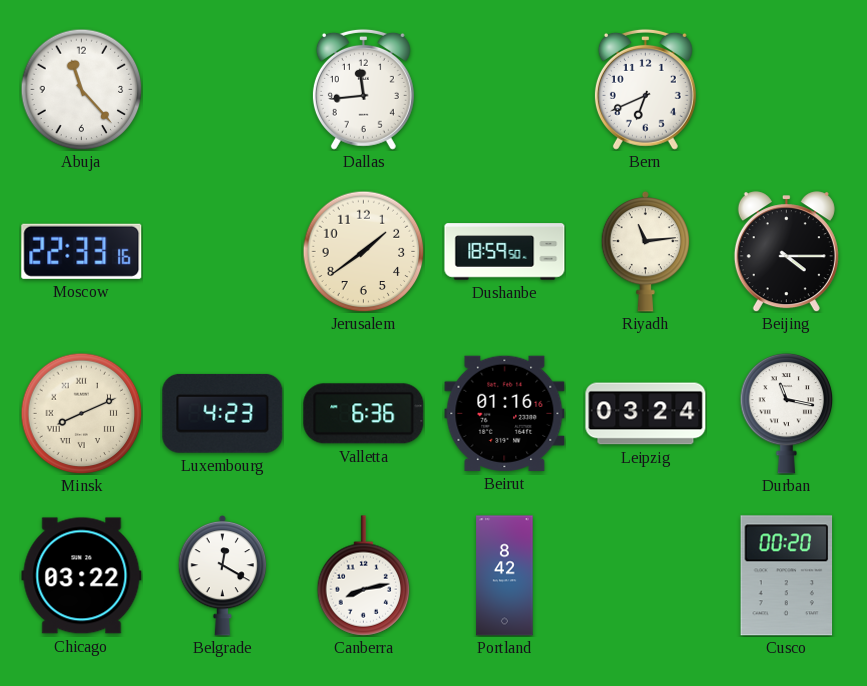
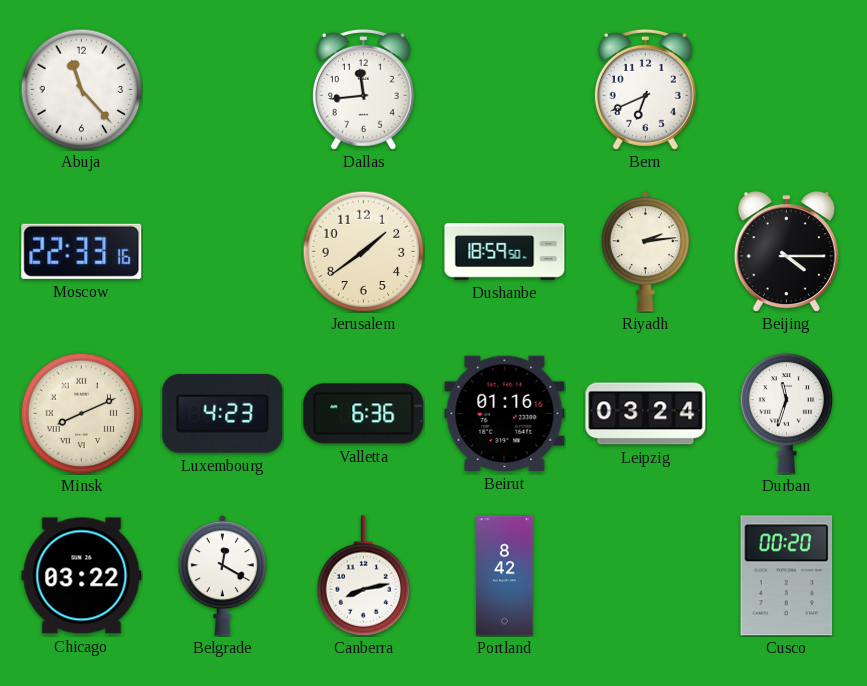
Riyadh: 11:14 -> 2:14
Durban: 11:17 -> 11:33
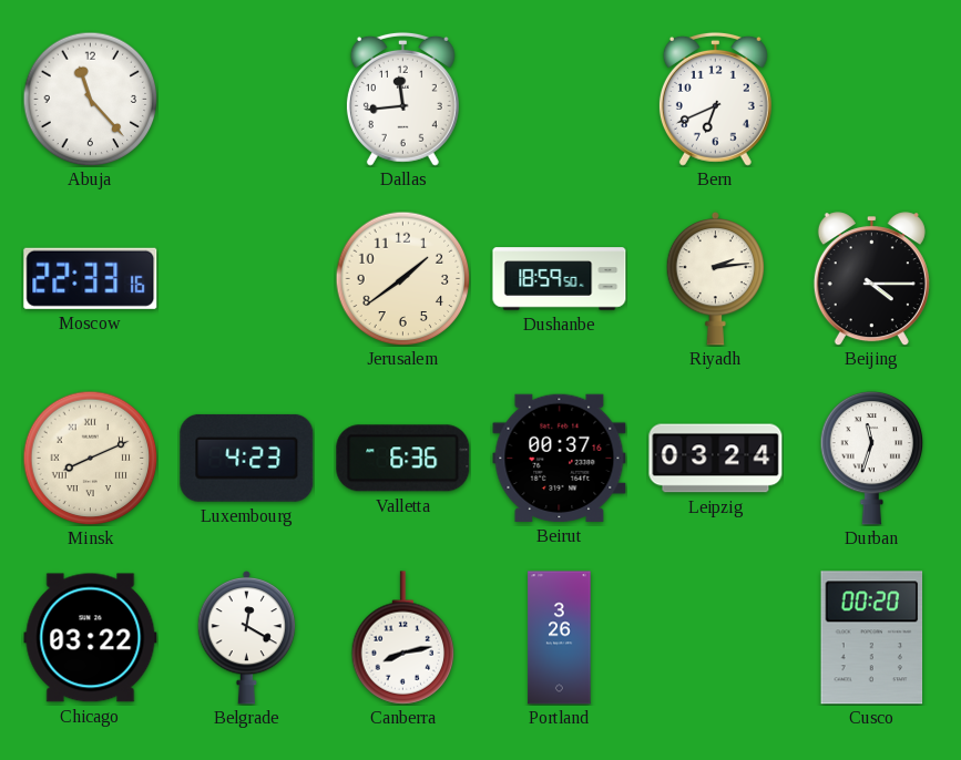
Beirut: 01:16 -> 00:37
Portland: 8:42 -> 3:26
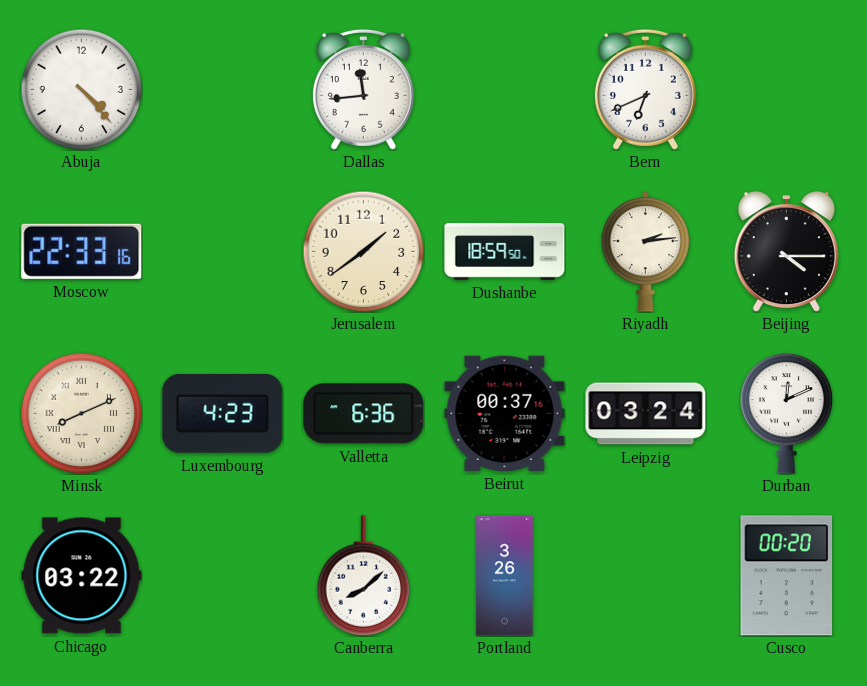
Abuja: 11:23 -> 4:23
Durban: 11:33 -> 12:11
Belgrade: 12:20 -> none
Canberra: 8:13 -> 8:08
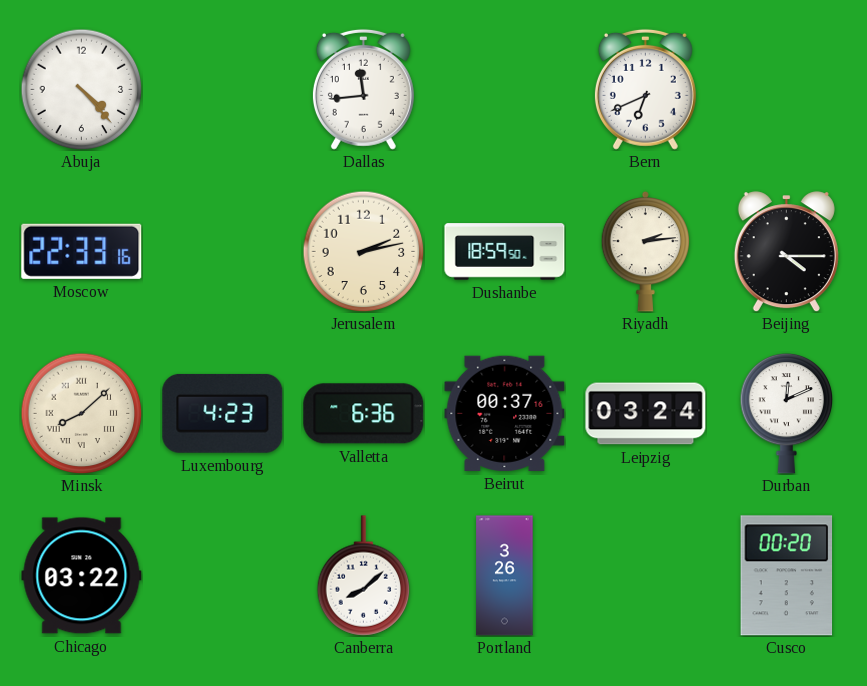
Jerusalem: 1:39 -> 2:13
Minsk: 8:11 -> 8:08
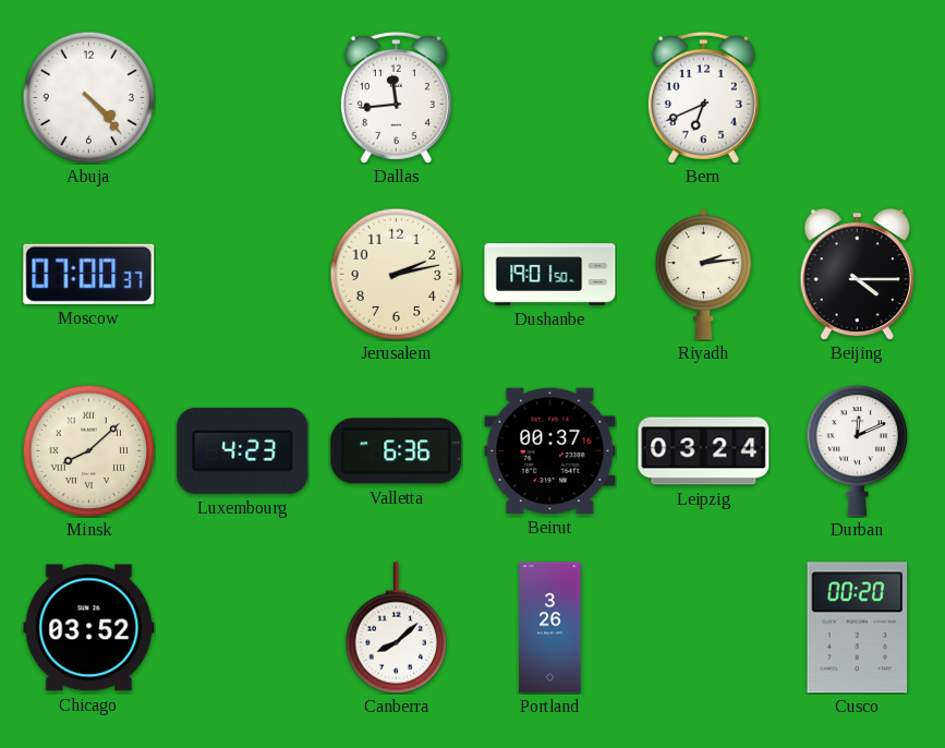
Moscow: 22:33 -> 07:00
Dushanbe: 18:59 -> 19:01
Chicago: 03:22 -> 03:52
